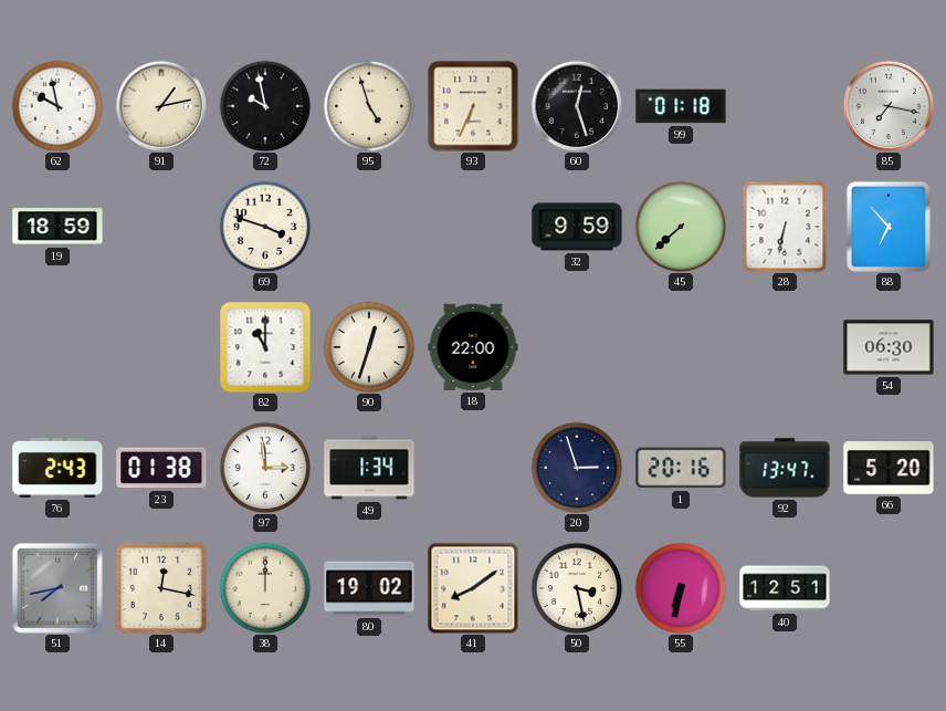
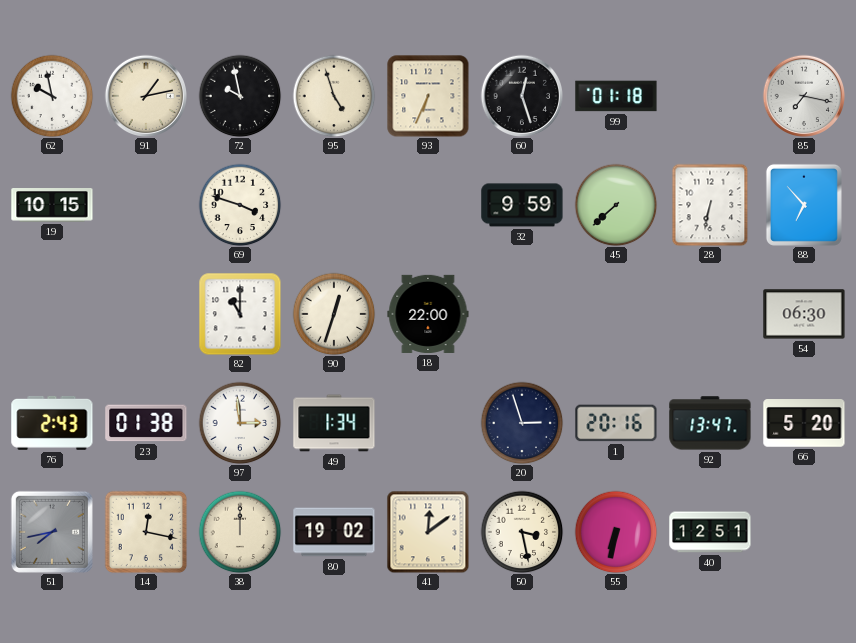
19: 18:59 -> 10:15
41: 8:09 -> 12:09
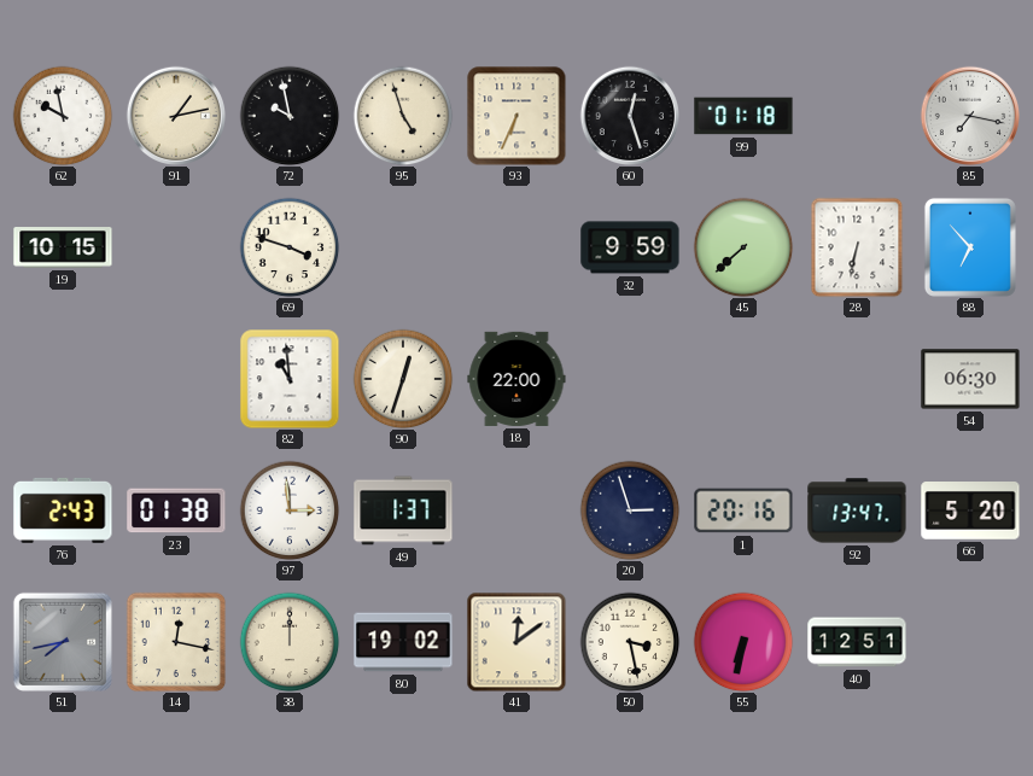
82: 11:00 -> 10:59
49: 1:34 -> 1:37
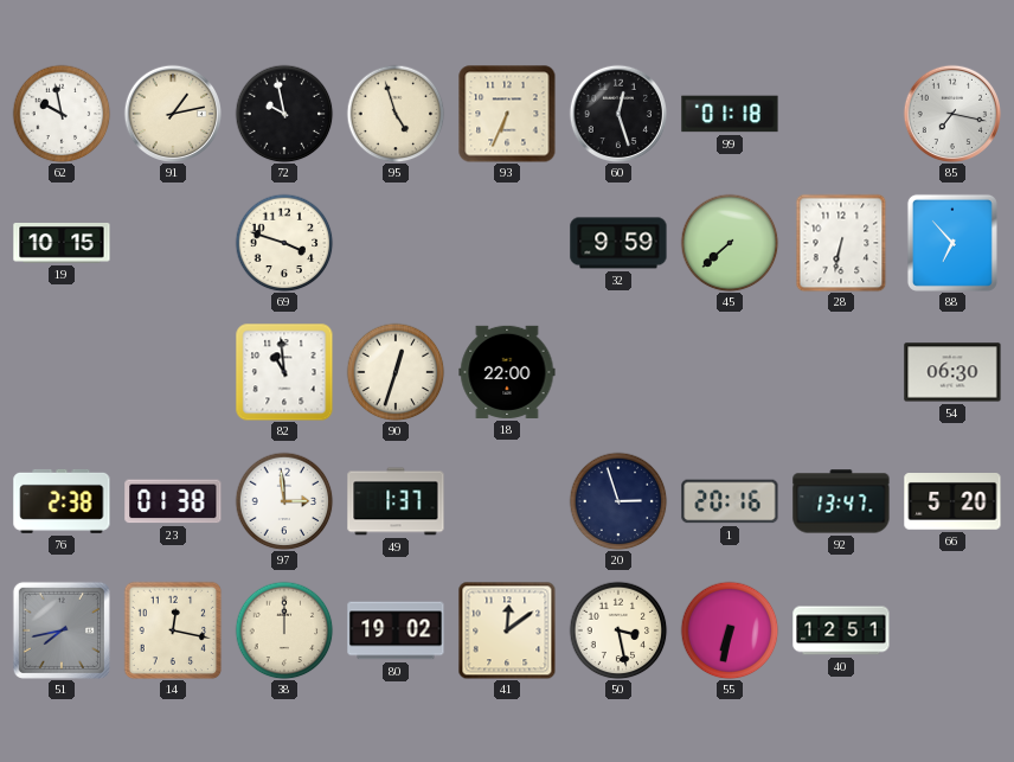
76: 2:43 -> 2:38
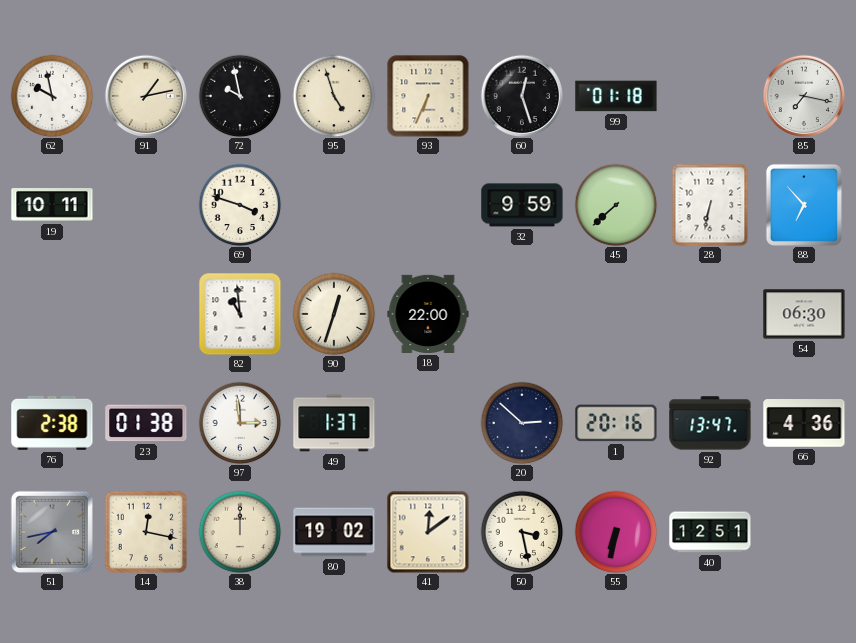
19: 10:15 -> 10:11
20: 2:57 -> 2:52
66: 5:20 -> 4:36
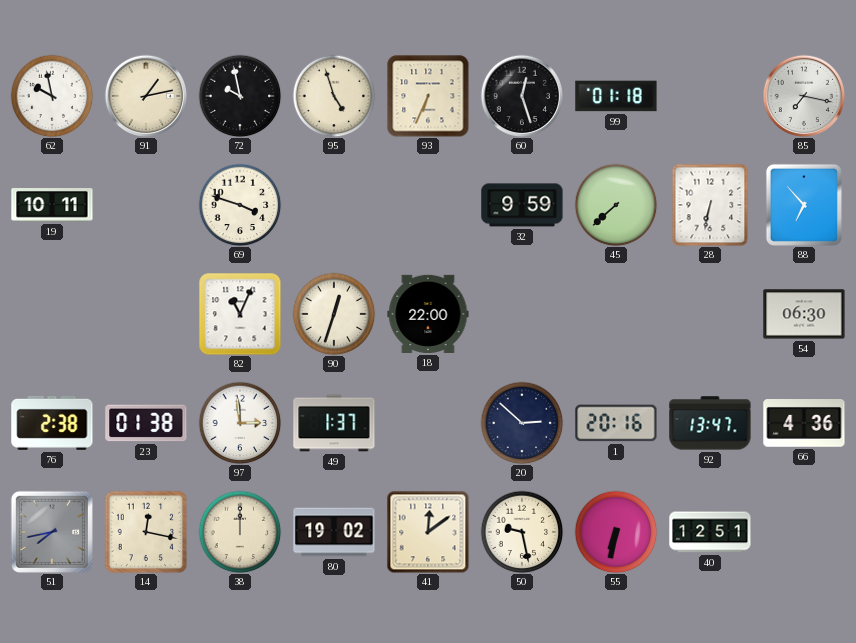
82: 10:59 -> 11:04
50: 3:28 -> 9:28
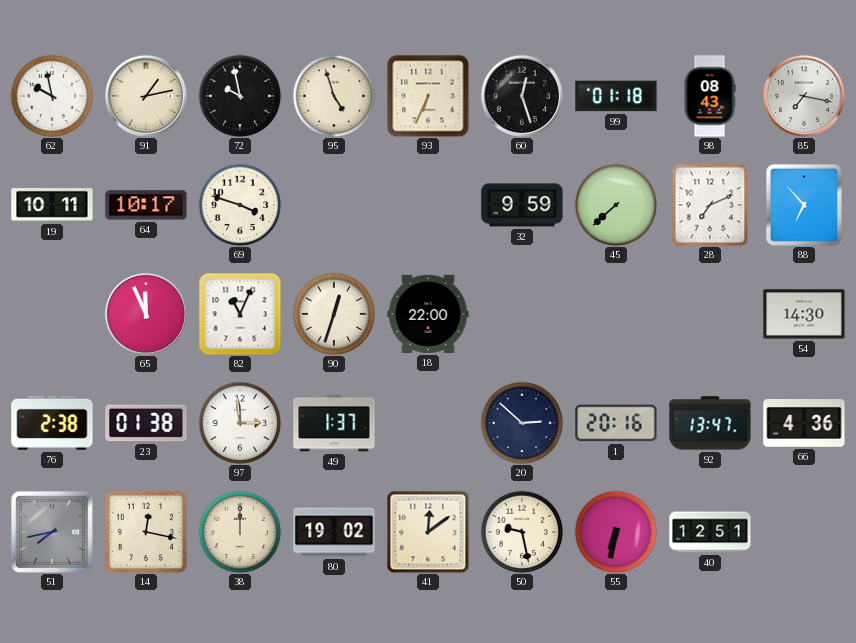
98: none -> 08:43
64: none -> 10:17
28: 6:32 -> 7:11
65: none -> 11:56
54: 06:30 -> 14:30
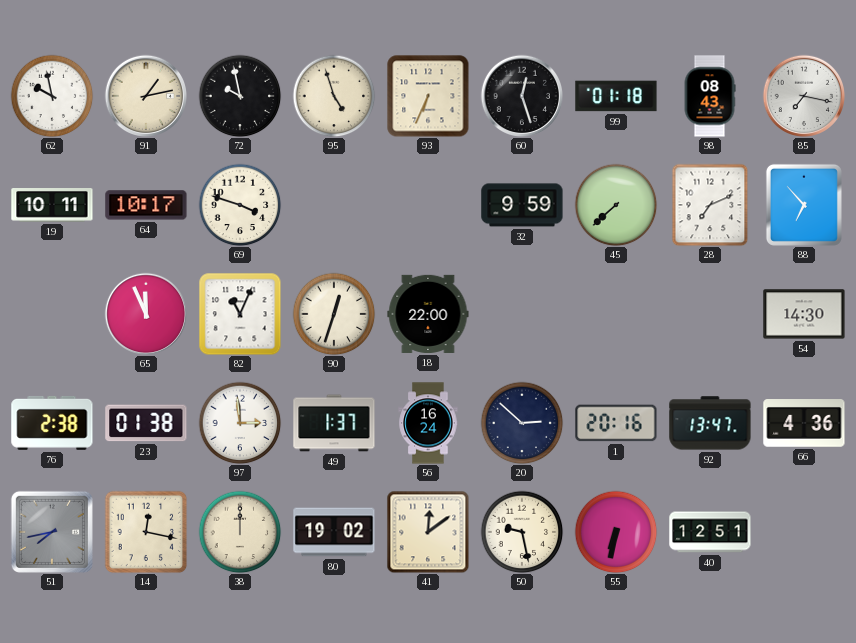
56: none -> 16:24
